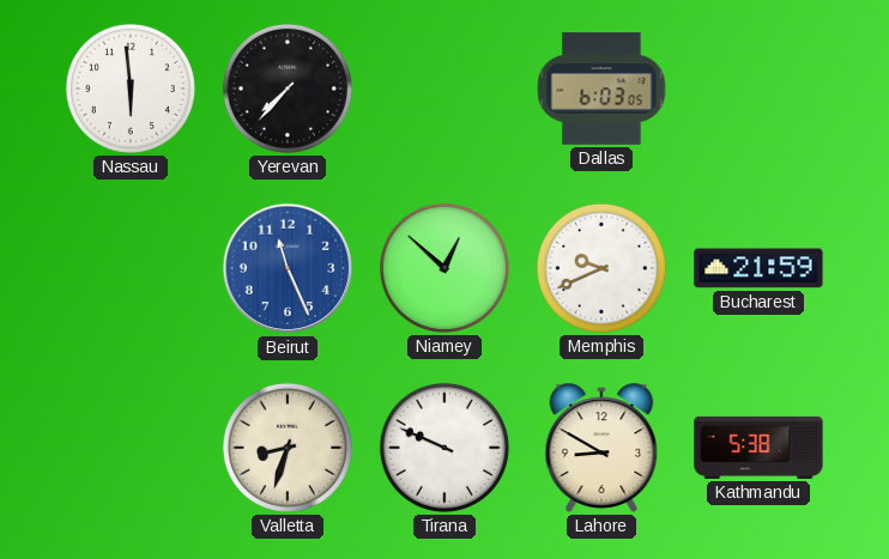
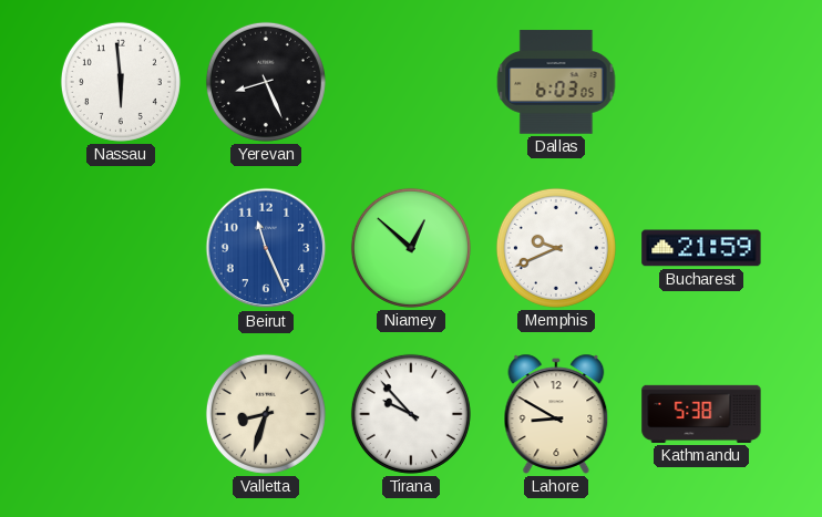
Yerevan: 7:37 -> 8:26
Tirana: 9:49 -> 9:53
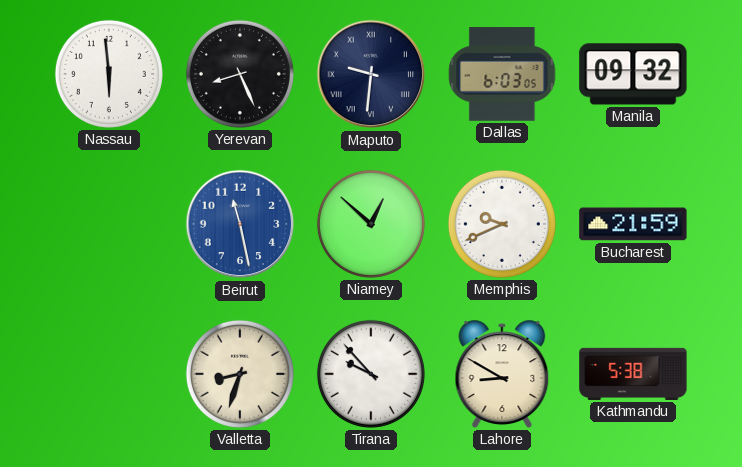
Maputo: none -> 9:31
Manila: none -> 09:32
Beirut: 11:26 -> 11:28
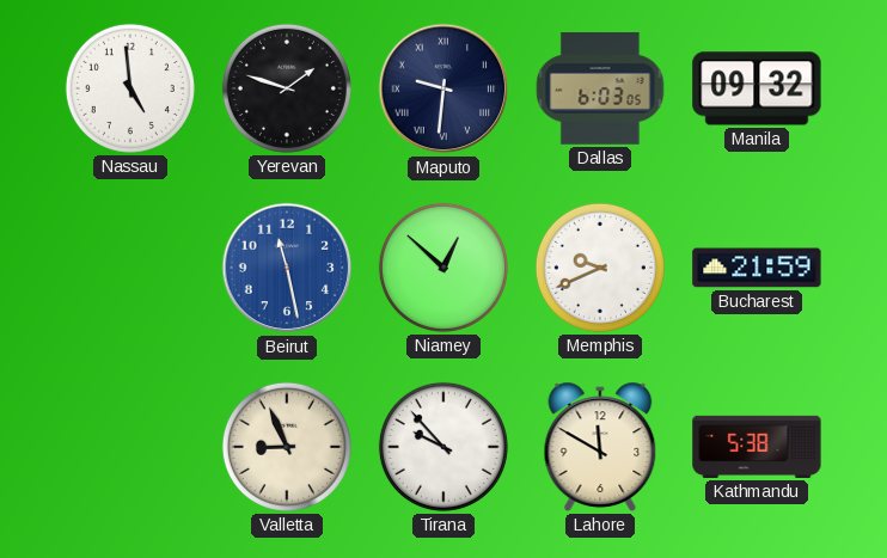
Nassau: 5:59 -> 4:59
Yerevan: 8:26 -> 1:48
Valletta: 8:33 -> 8:56
Lahore: 8:50 -> 11:50
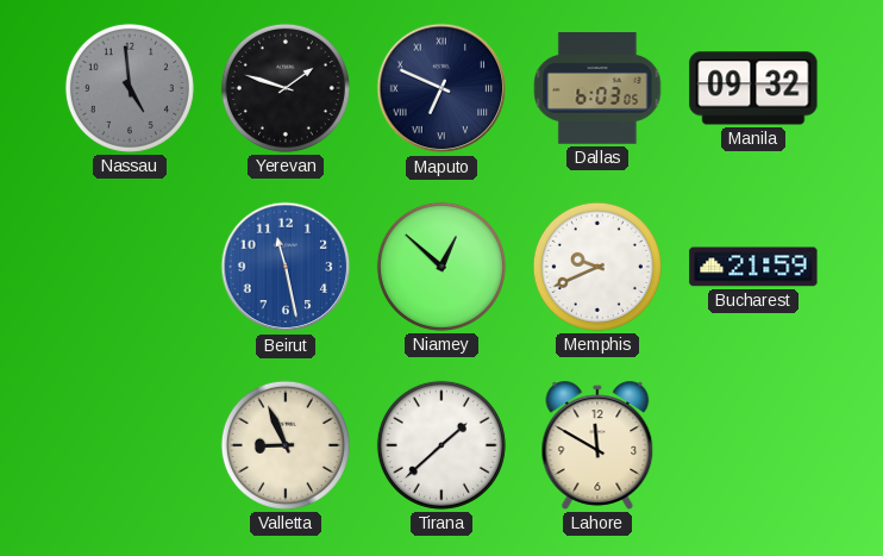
Nassau dial: white -> grey
Maputo: 9:31 -> 6:49
Tirana: 9:53 -> 1:38
Kathmandu: 5:38 -> none
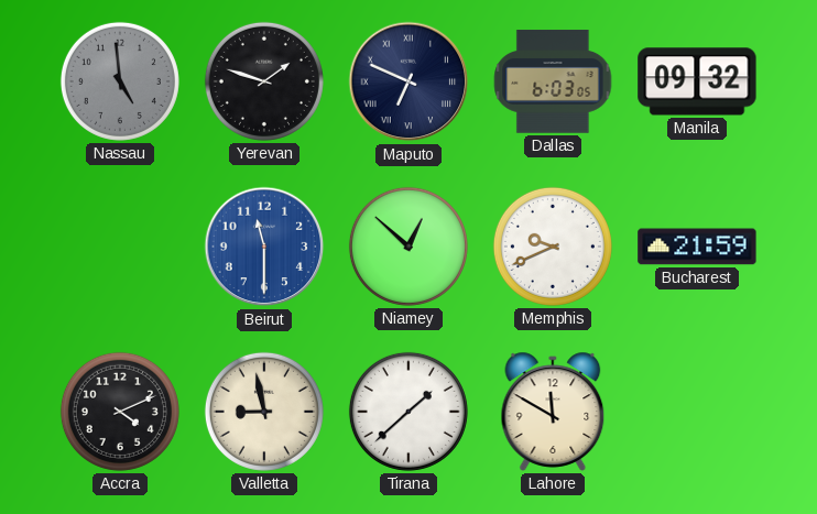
Beirut: 11:28 -> 11:30
Accra: none -> 4:11
Valletta: 8:56 -> 8:58
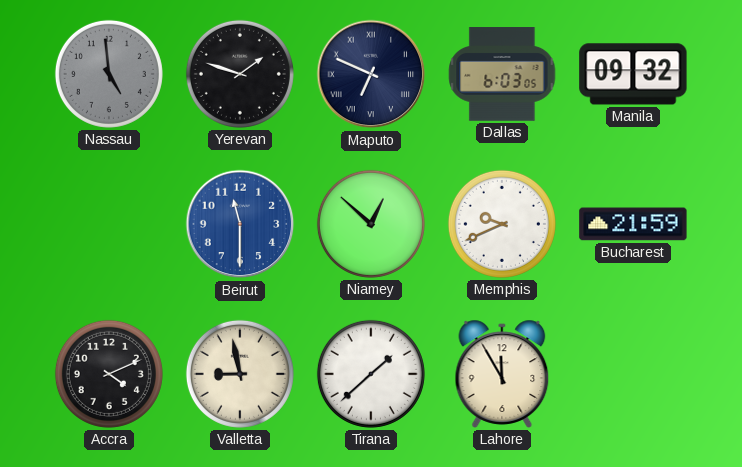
Lahore: 11:50 -> 11:55
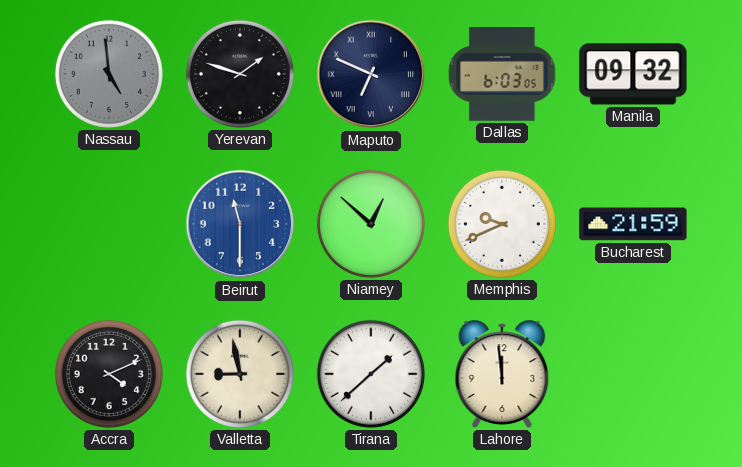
Lahore: 11:55 -> 11:59
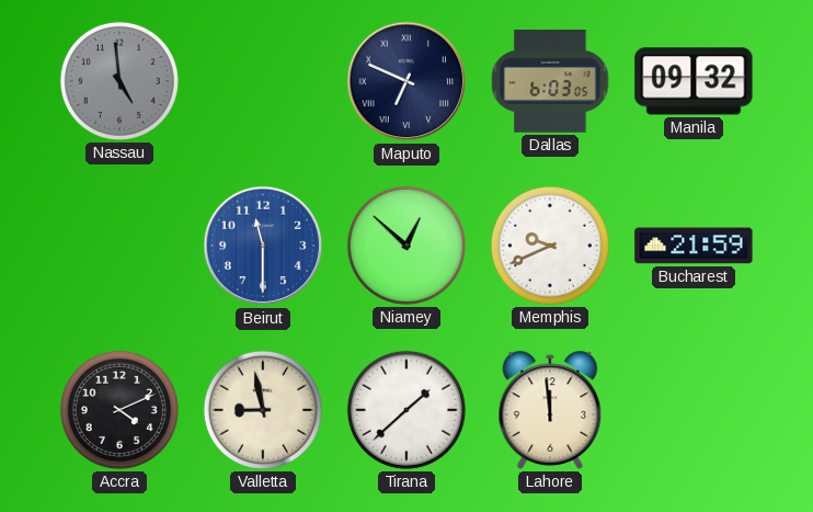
Yerevan: 1:48 -> none
